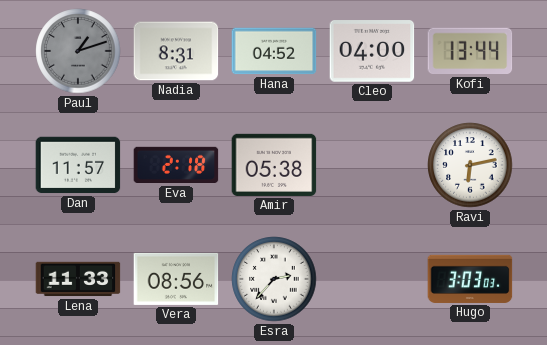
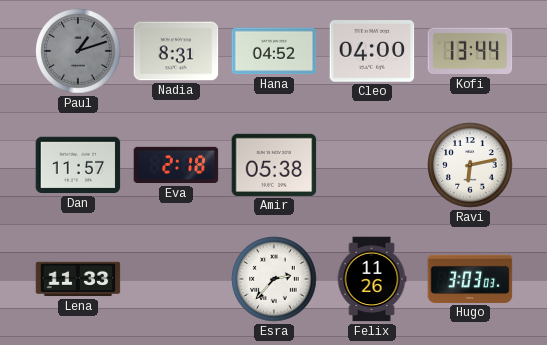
Vera: 08:56 -> none
Felix: none -> 11:26
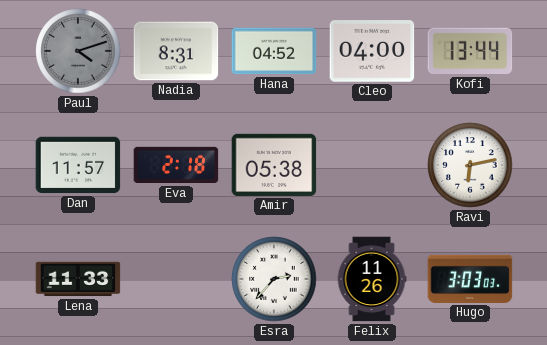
Paul: 1:12 -> 4:12
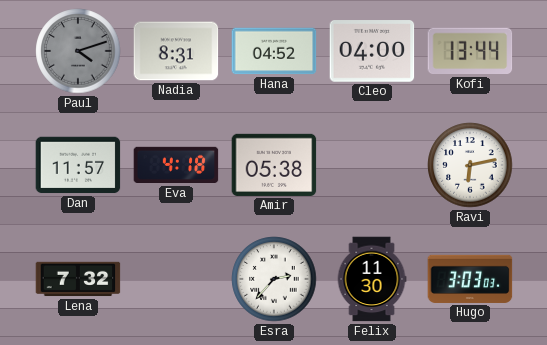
Eva: 2:18 -> 4:18
Lena: 11:33 -> 7:32
Felix: 11:26 -> 11:30
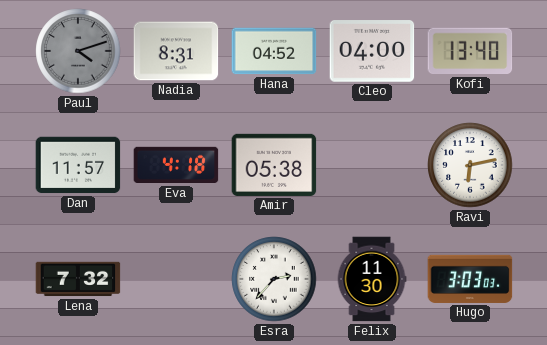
Kofi: 13:44 -> 13:40
